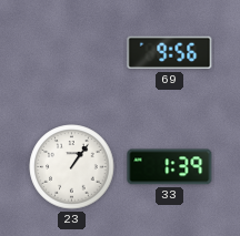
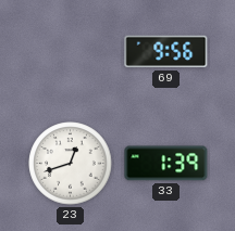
23: 1:06 -> 12:42
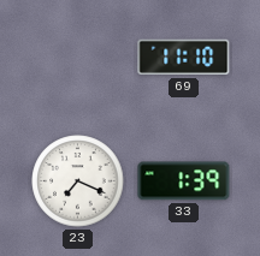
69: 9:56 -> 11:10
23: 12:42 -> 7:19
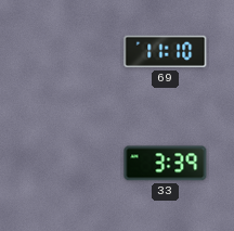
23: 7:19 -> none
33: 1:39 -> 3:39
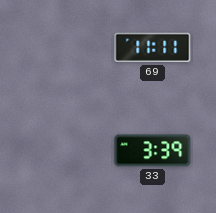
69: 11:10 -> 11:11
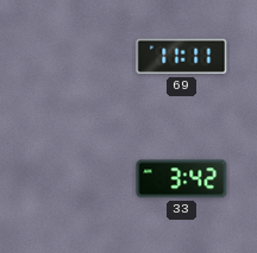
33: 3:39 -> 3:42
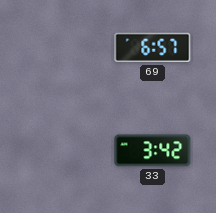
69: 11:11 -> 6:57
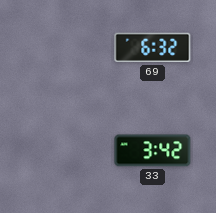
69: 6:57 -> 6:32
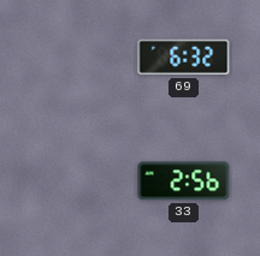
33: 3:42 -> 2:56
